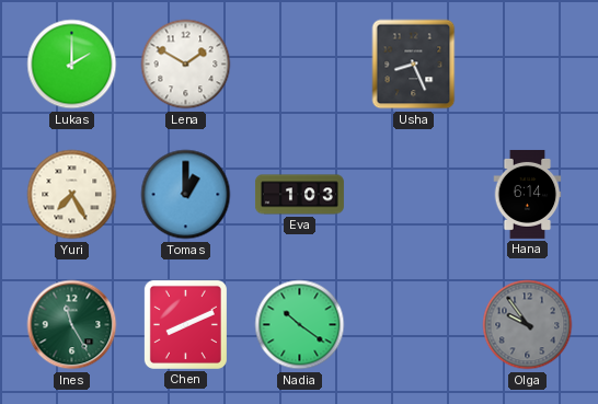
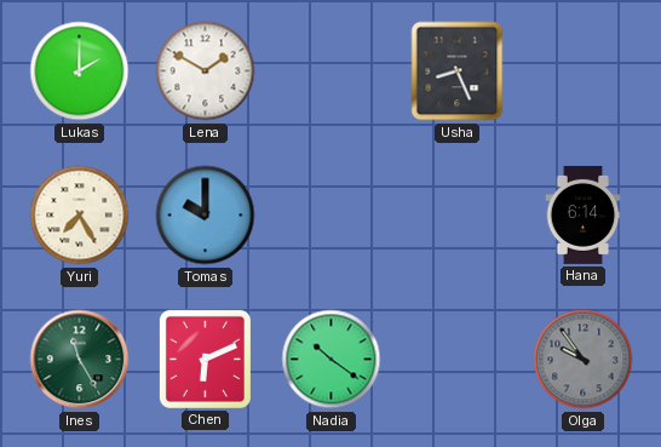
Tomas: 1:00 -> 10:00
Eva: 1:03 -> none
Chen: 8:11 -> 6:11
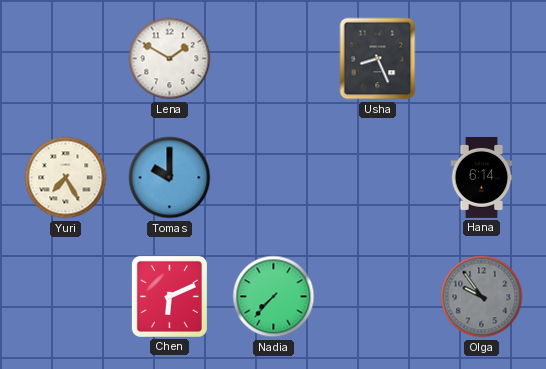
Lukas: 2:00 -> none
Ines: 11:25 -> none
Nadia: 10:21 -> 7:37
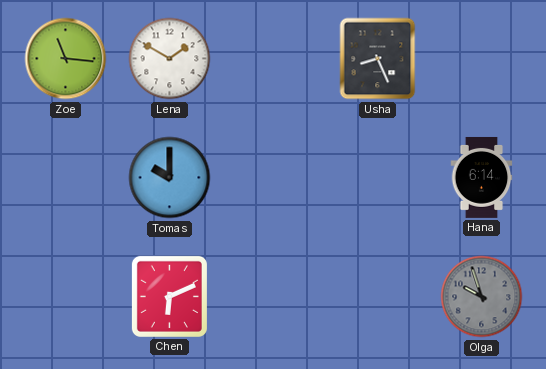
Zoe: none -> 11:16
Yuri: 7:25 -> none
Nadia: 7:37 -> none
Olga: 9:54 -> 9:57
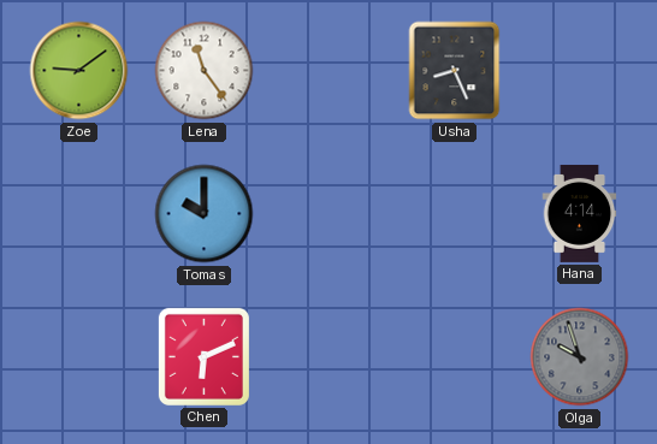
Zoe: 11:16 -> 9:09
Lena: 1:50 -> 11:24
Hana: 6:14 -> 4:14
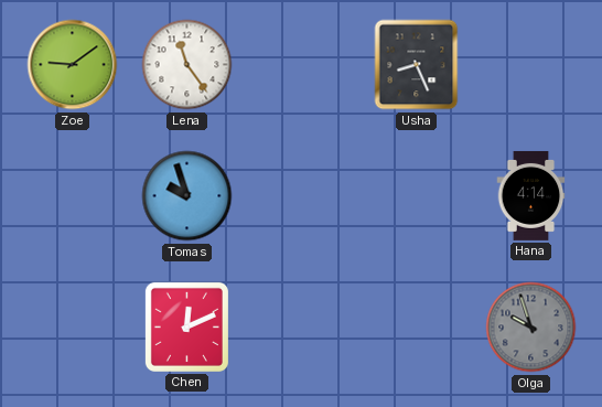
Tomas: 10:00 -> 9:57
Chen: 6:11 -> 12:11
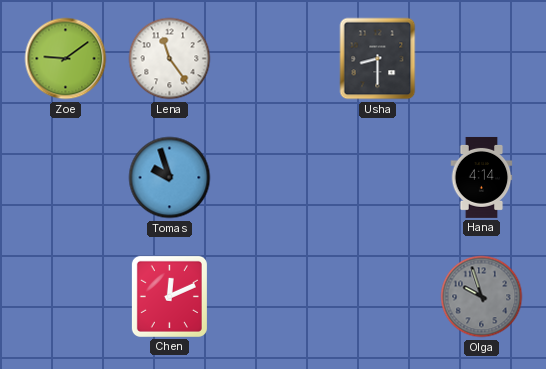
Usha: 8:26 -> 8:30
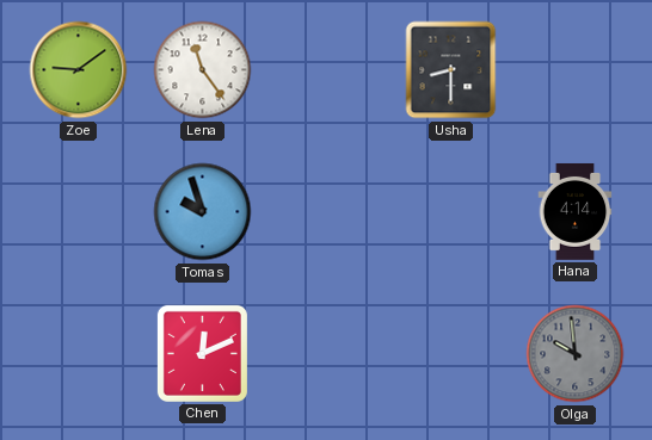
Olga: 9:57 -> 9:59
